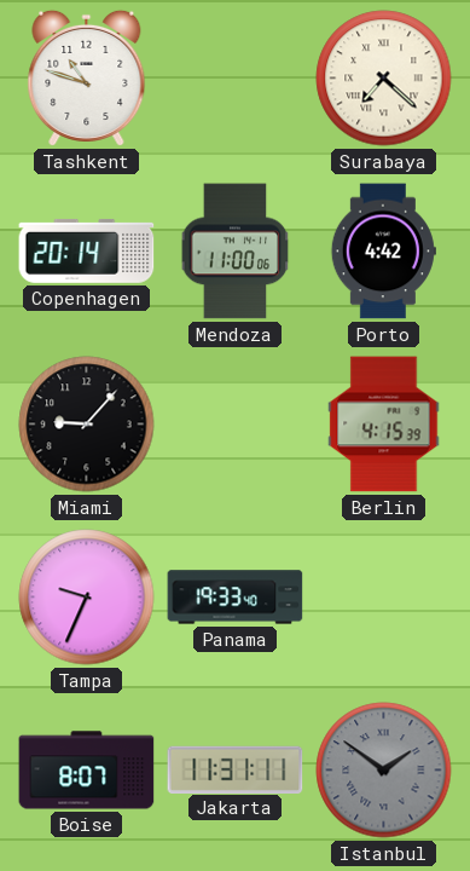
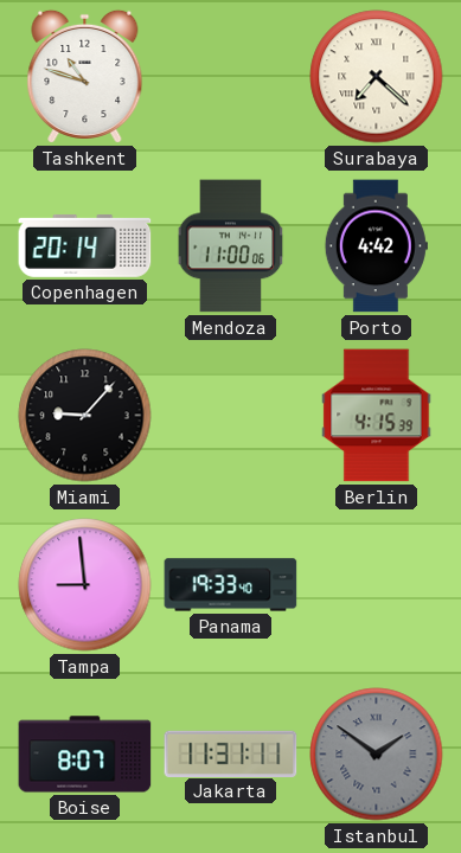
Tampa: 9:34 -> 8:59
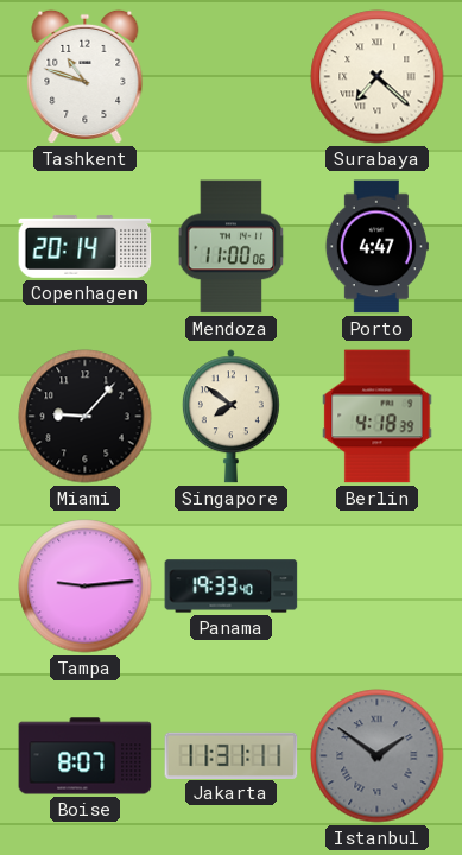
Porto: 4:42 -> 4:47
Singapore: none -> 7:51
Berlin: 4:15 -> 4:18
Tampa: 8:59 -> 9:14
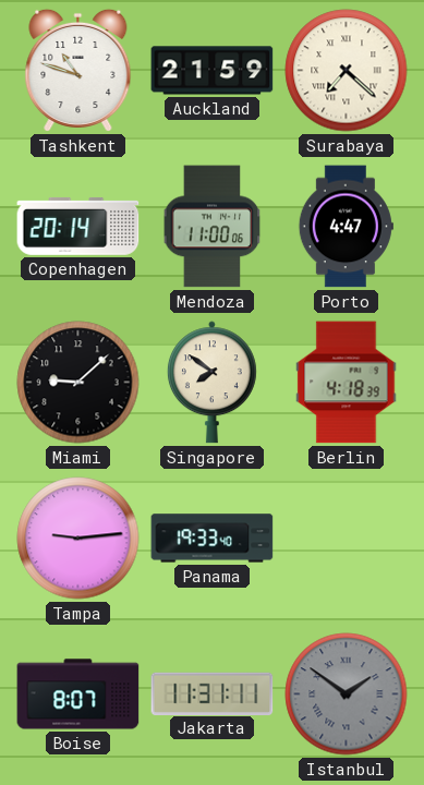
Auckland: none -> 21:59
Miami: 9:07 -> 9:08
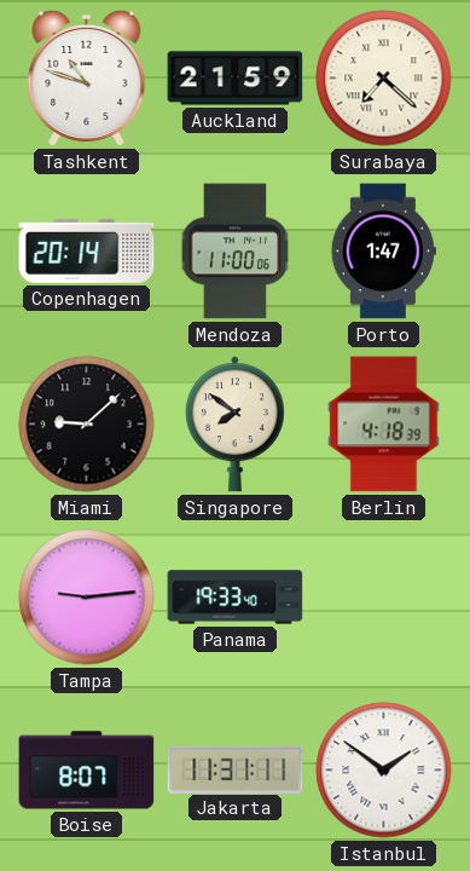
Porto: 4:47 -> 1:47
Istanbul dial: grey -> white
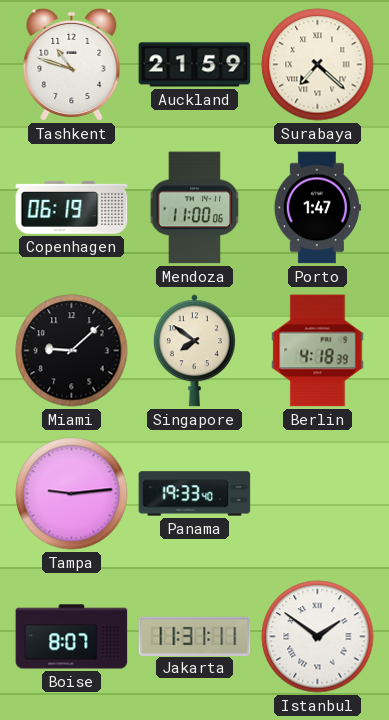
Copenhagen: 20:14 -> 06:19
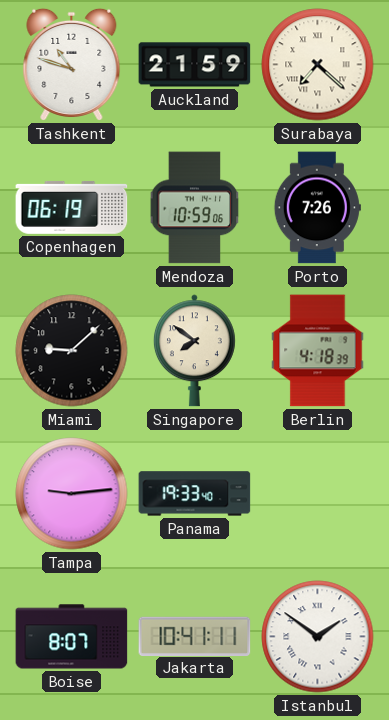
Mendoza: 11:00 -> 10:59
Porto: 1:47 -> 7:26
Jakarta: 11:31 -> 10:41
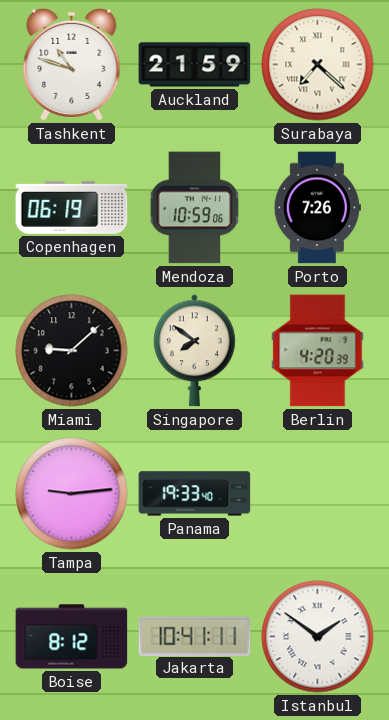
Berlin: 4:18 -> 4:20
Boise: 8:07 -> 8:12
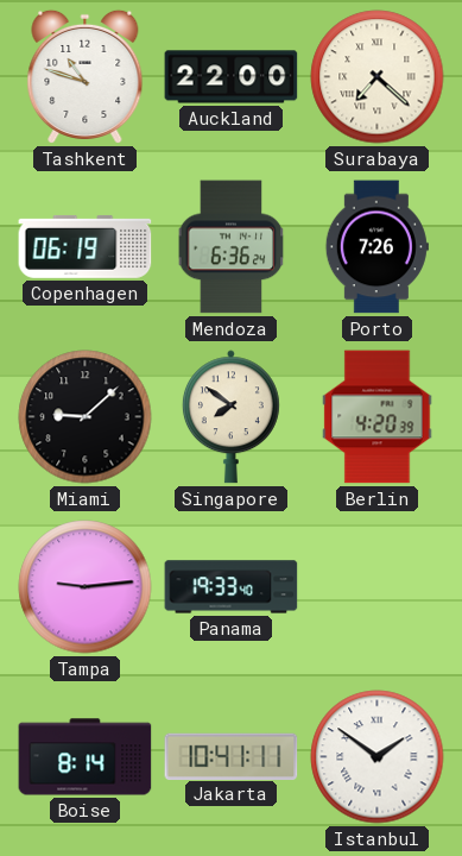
Auckland: 21:59 -> 22:00
Mendoza: 10:59 -> 6:36
Boise: 8:12 -> 8:14
